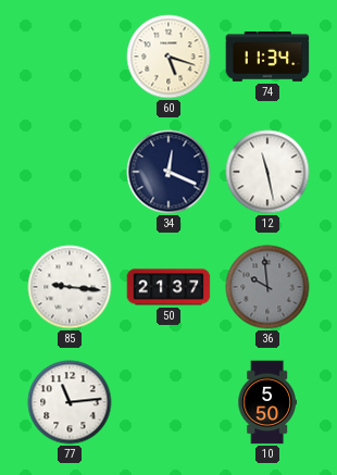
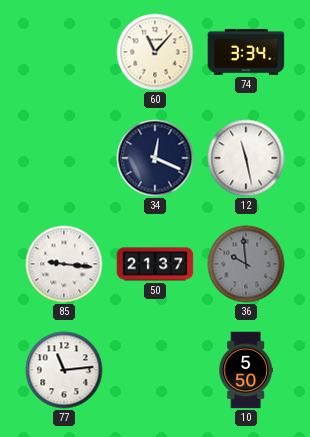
60: 5:18 -> 11:07
74: 11:34 -> 3:34
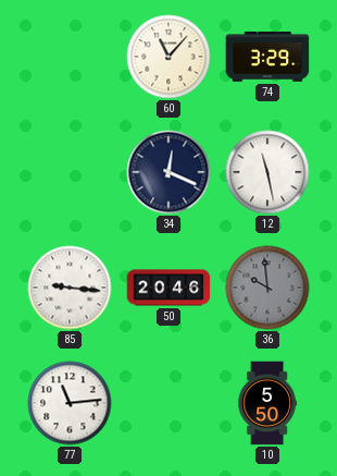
74: 3:34 -> 3:29
50: 21:37 -> 20:46
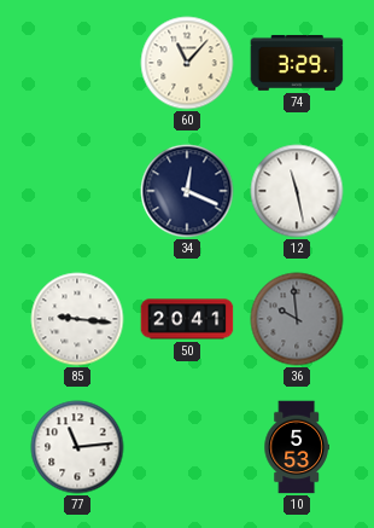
50: 20:46 -> 20:41
10: 5:50 -> 5:53
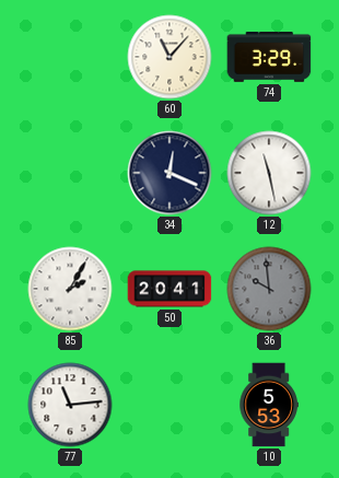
85: 9:16 -> 2:05
